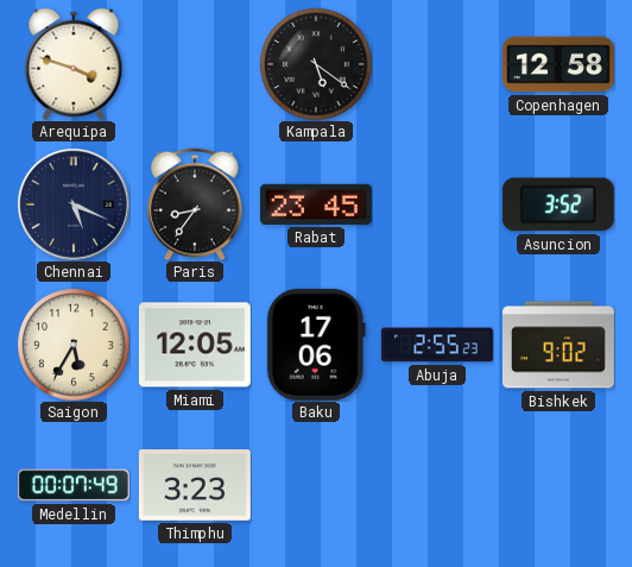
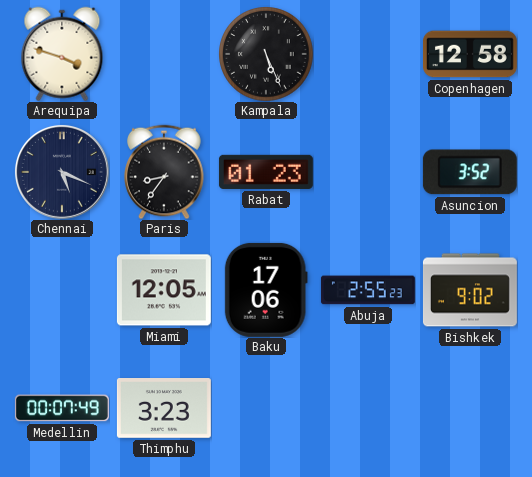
Kampala: 5:21 -> 5:26
Rabat: 23:45 -> 01:23
Saigon: 5:35 -> none
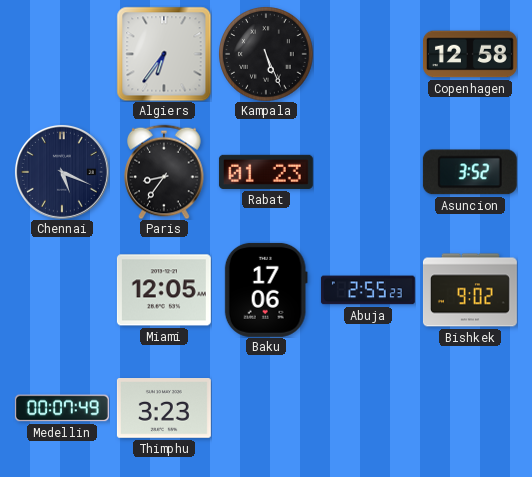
Arequipa: 3:48 -> none
Algiers: none -> 6:36
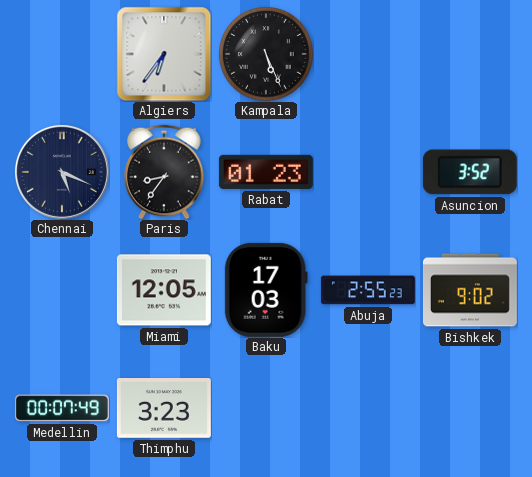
Copenhagen: 12:58 -> none
Baku: 17:06 -> 17:03
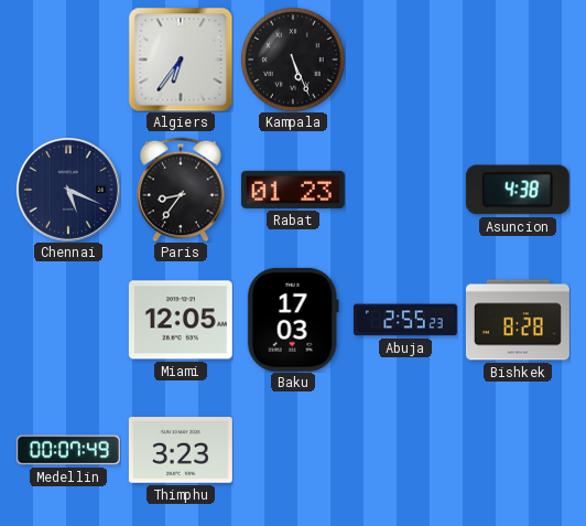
Asuncion: 3:52 -> 4:38
Bishkek: 9:02 -> 8:28
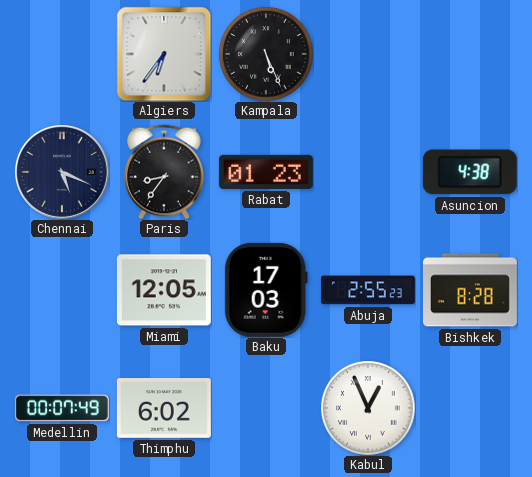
Thimphu: 3:23 -> 6:02
Kabul: none -> 12:56
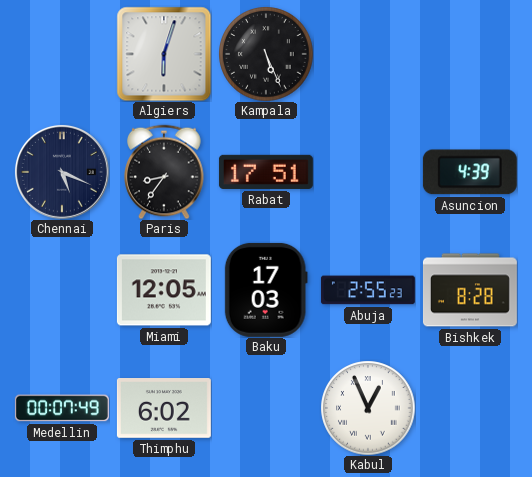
Algiers: 6:36 -> 6:03
Rabat: 01:23 -> 17:51
Asuncion: 4:38 -> 4:39
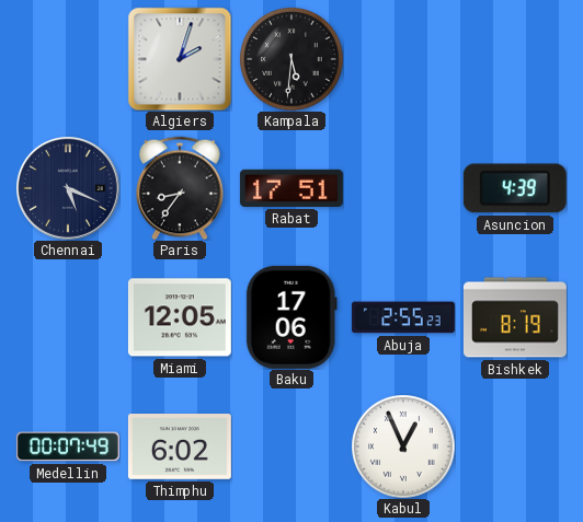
Algiers: 6:03 -> 2:03
Kampala: 5:26 -> 5:31
Baku: 17:03 -> 17:06
Bishkek: 8:28 -> 8:19
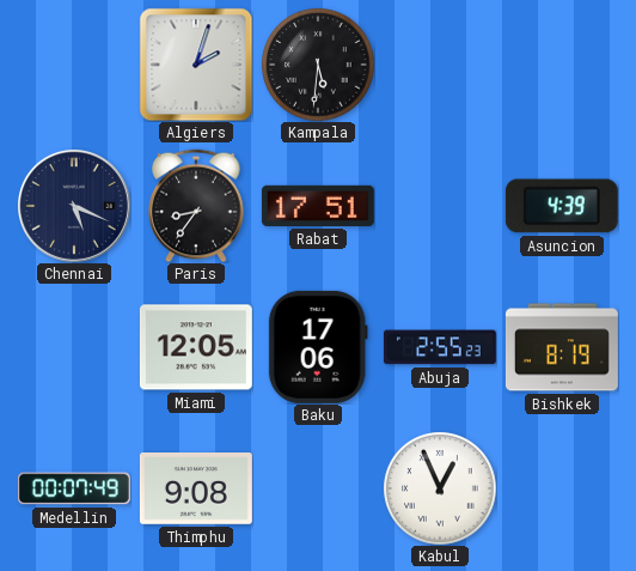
Thimphu: 6:02 -> 9:08
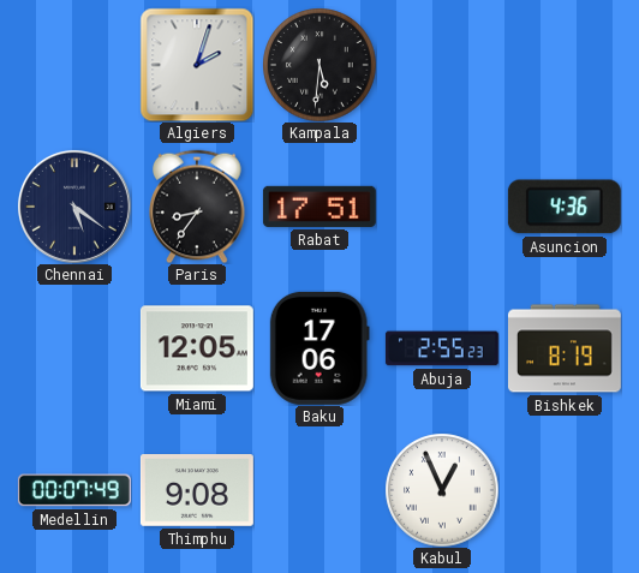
Chennai: 5:19 -> 5:21
Asuncion: 4:39 -> 4:36
